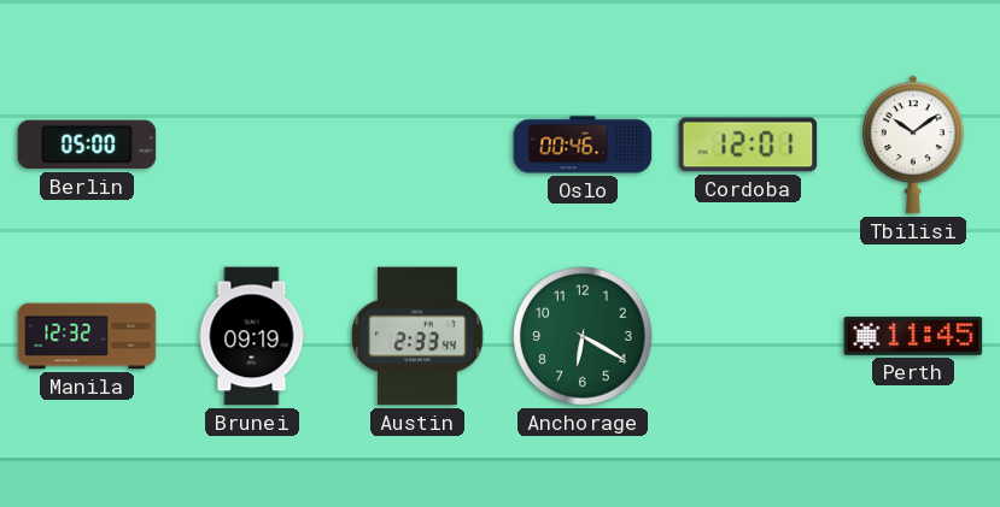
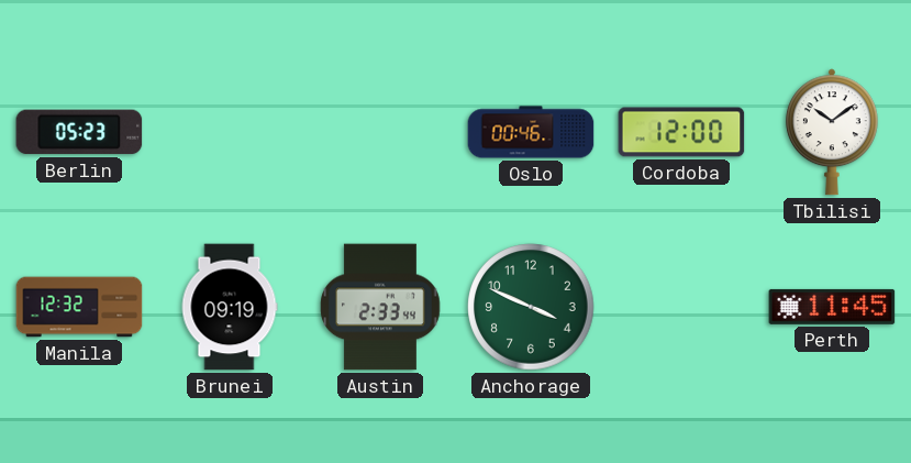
Berlin: 05:00 -> 05:23
Cordoba: 12:01 -> 12:00
Anchorage: 6:20 -> 3:49
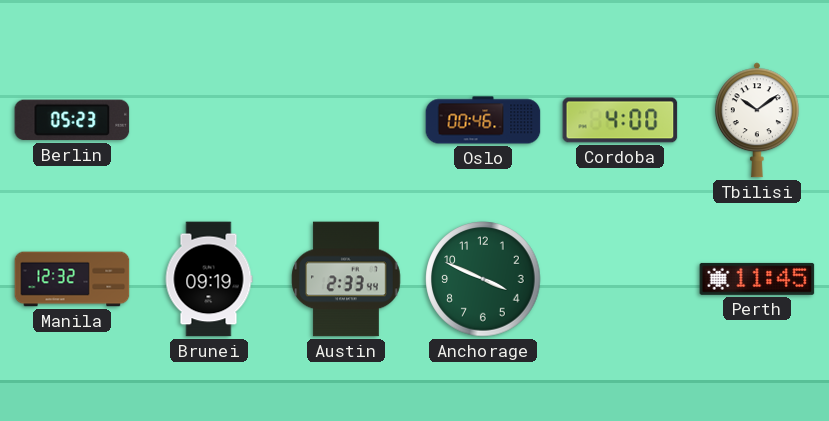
Cordoba: 12:00 -> 4:00
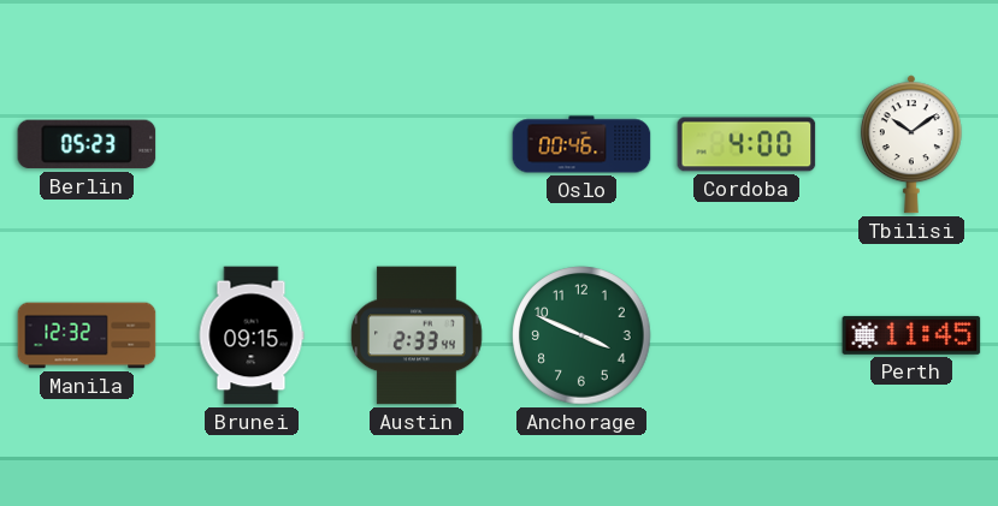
Brunei: 09:19 -> 09:15
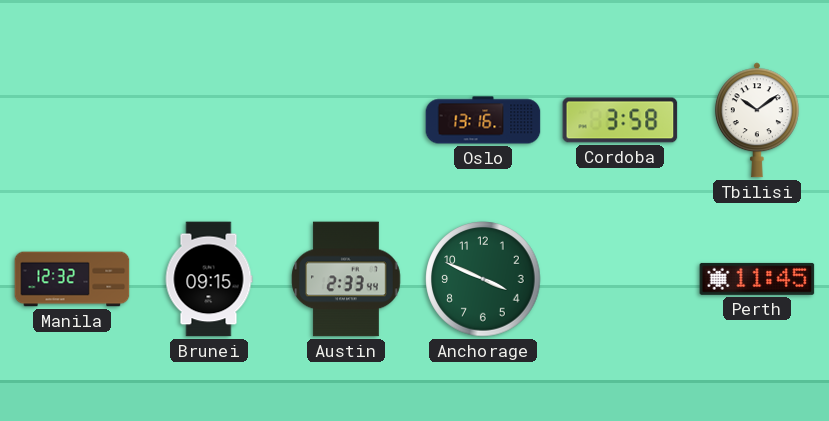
Berlin: 05:23 -> none
Oslo: 00:46 -> 13:16
Cordoba: 4:00 -> 3:58
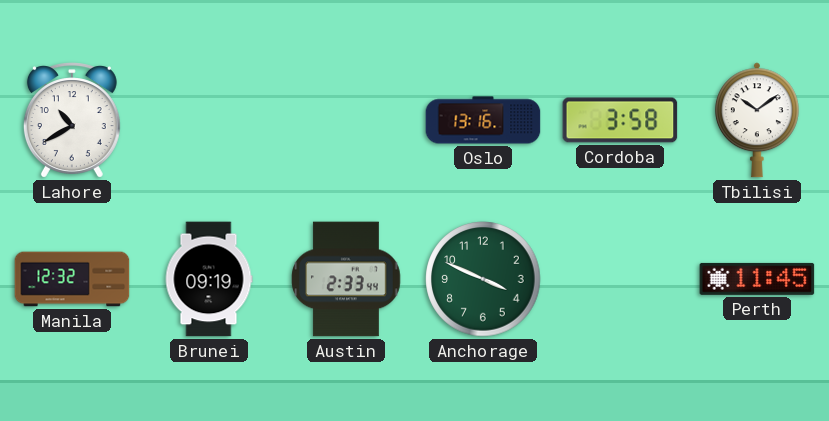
Lahore: none -> 10:40
Brunei: 09:15 -> 09:19
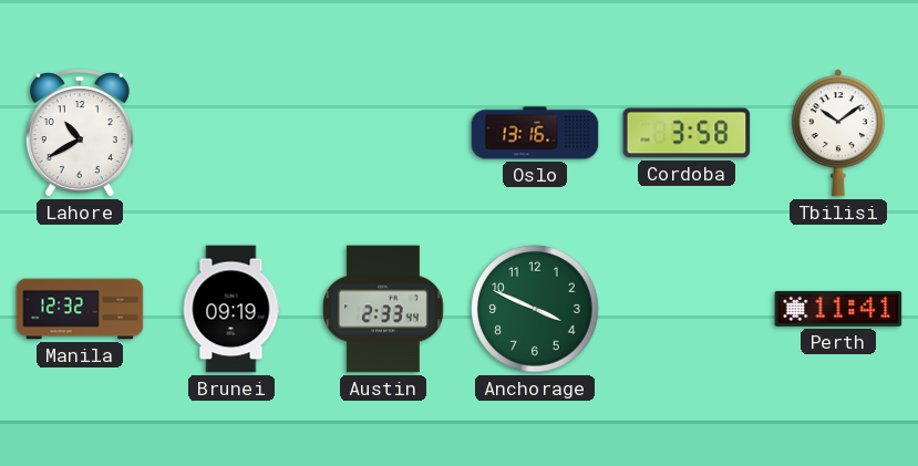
Perth: 11:45 -> 11:41
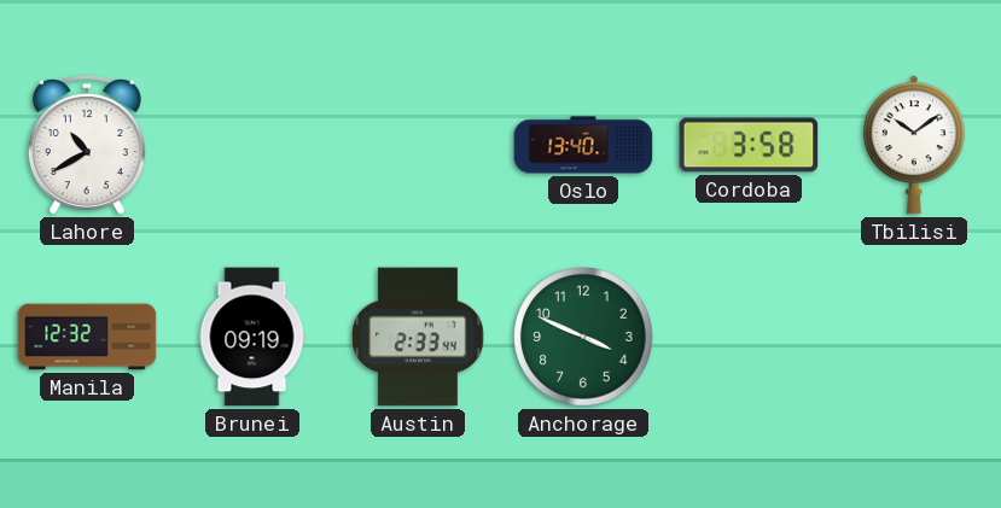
Oslo: 13:16 -> 13:40
Perth: 11:41 -> none
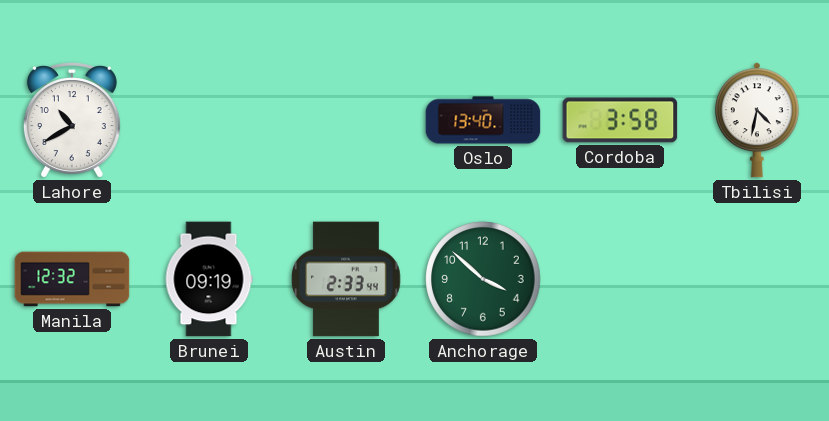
Tbilisi: 10:09 -> 4:32
Anchorage: 3:49 -> 3:52
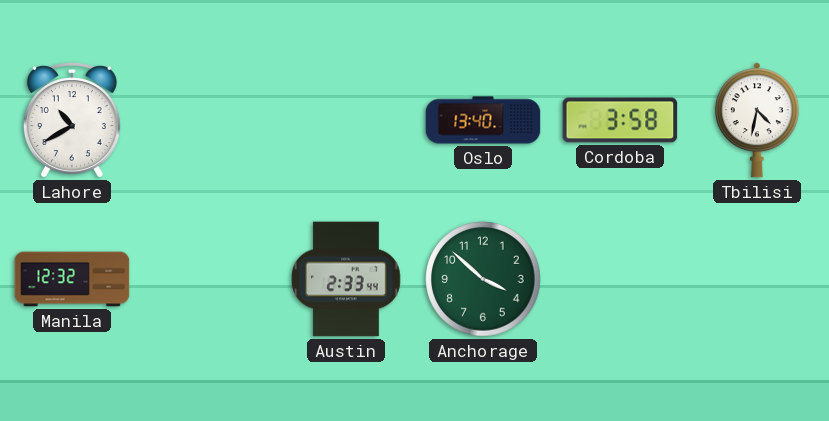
Brunei: 09:19 -> none
